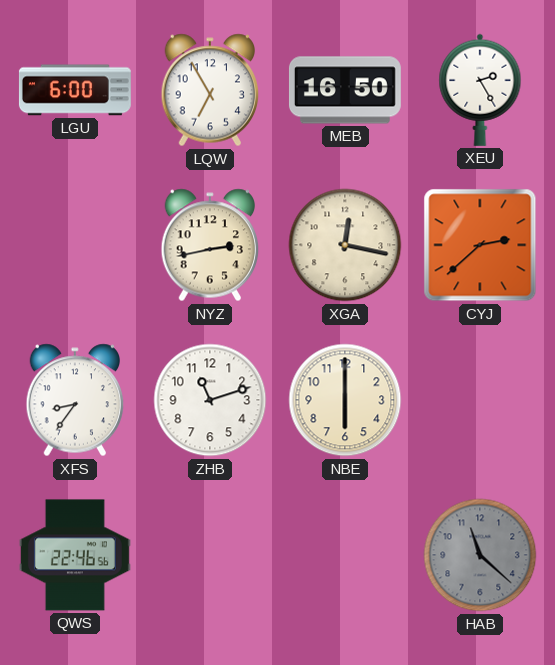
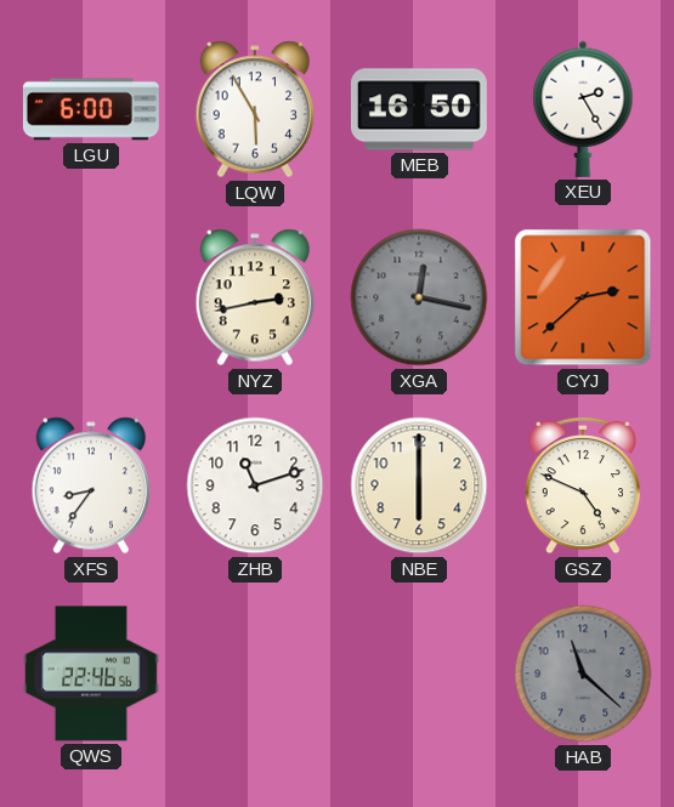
LQW: 6:55 -> 5:55
XGA dial: cream -> grey
GSZ: none -> 4:49
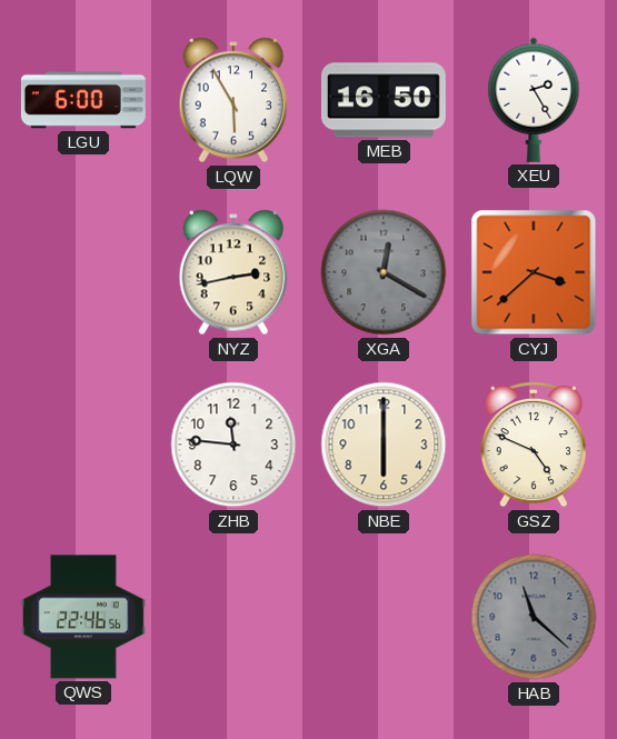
XGA: 12:17 -> 12:20
CYJ: 2:38 -> 3:38
XFS: 8:36 -> none
ZHB: 11:12 -> 11:46
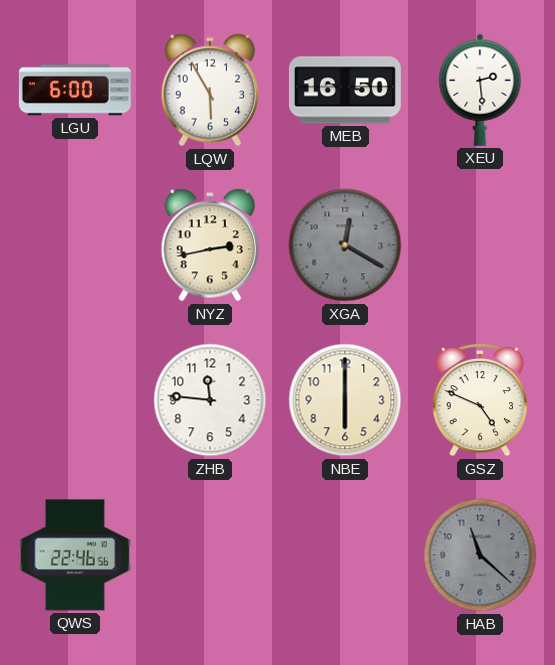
XEU: 2:25 -> 2:29
CYJ: 3:38 -> none
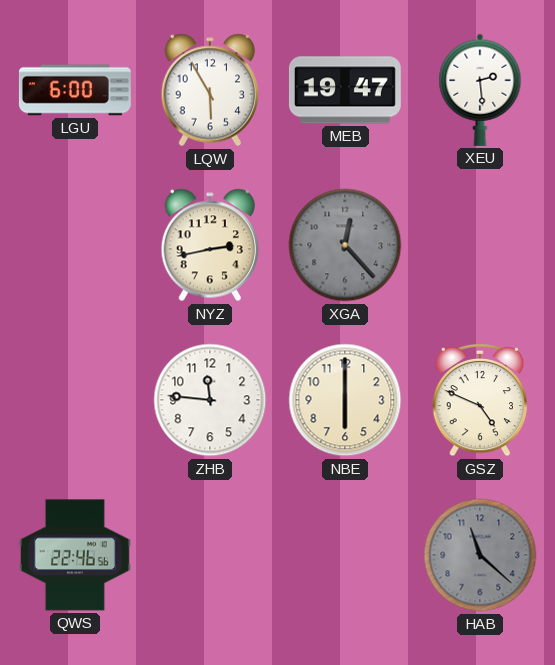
MEB: 16:50 -> 19:47
XGA: 12:20 -> 12:23
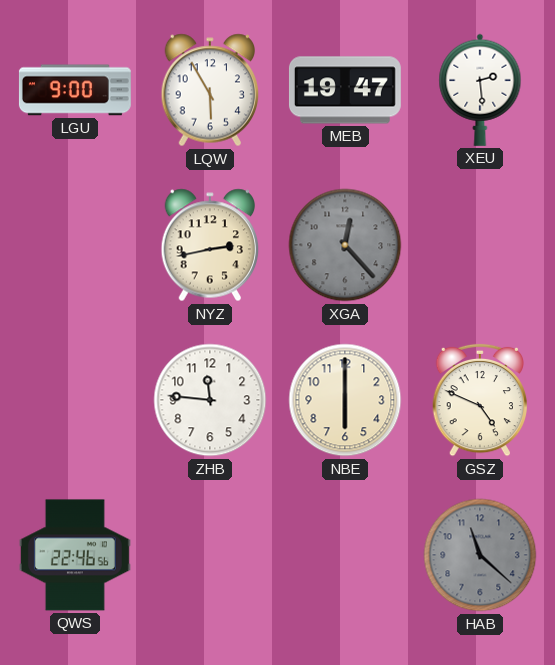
LGU: 6:00 -> 9:00
